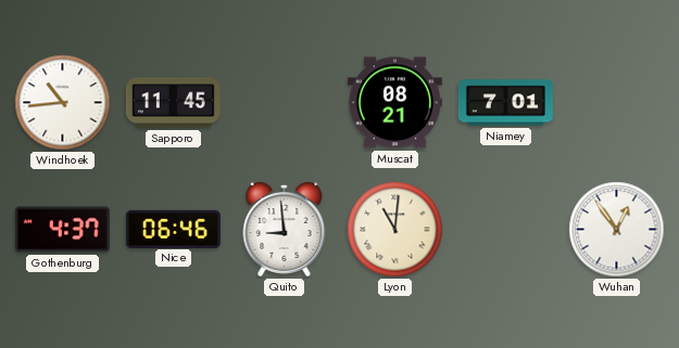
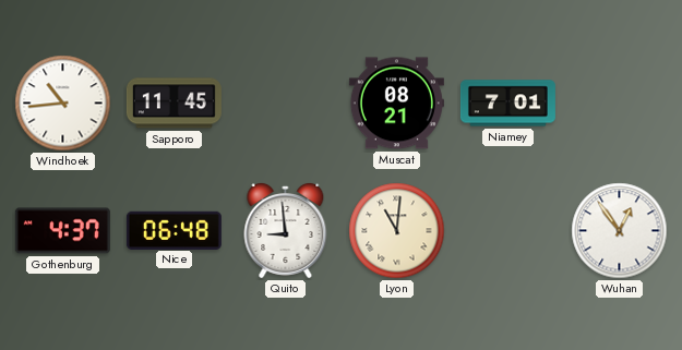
Nice: 06:46 -> 06:48
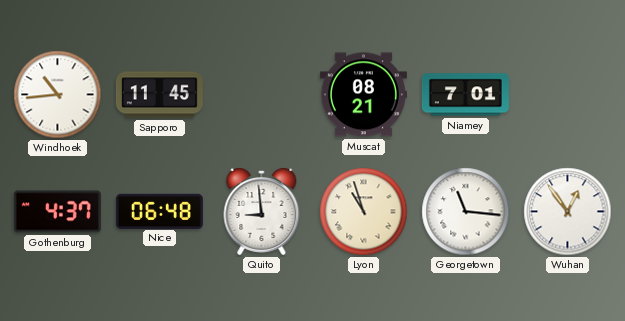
Lyon: 11:01 -> 10:57
Georgetown: none -> 11:16
